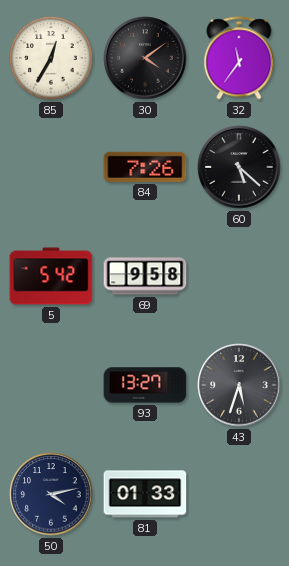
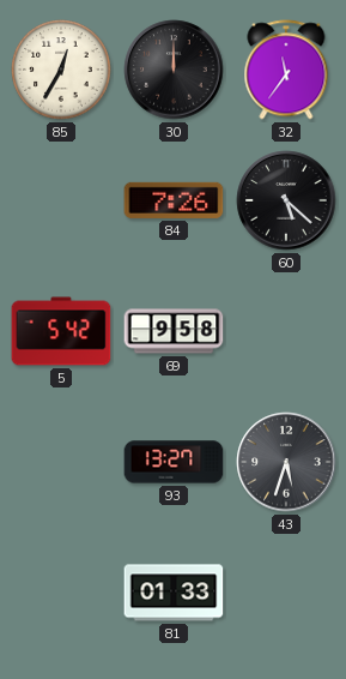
30: 4:09 -> 12:00
50: 4:13 -> none
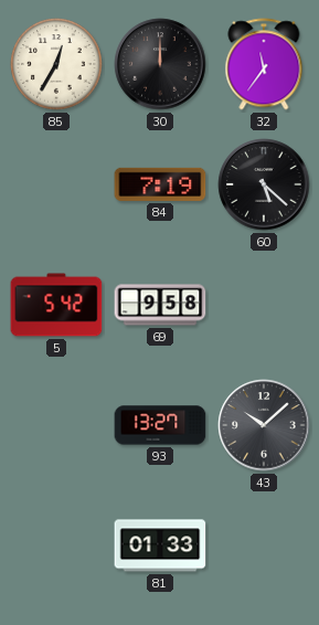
84: 7:26 -> 7:19
43: 5:33 -> 10:08
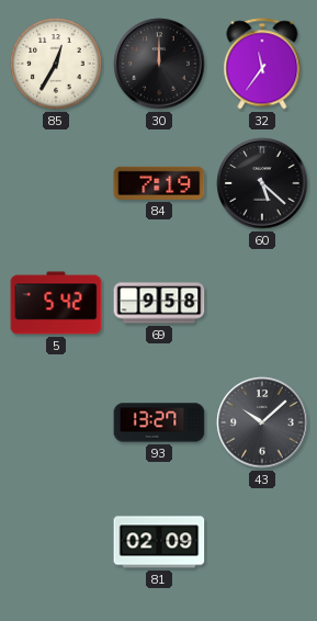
81: 01:33 -> 02:09
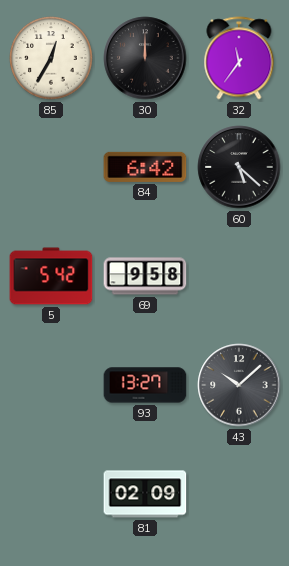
84: 7:19 -> 6:42
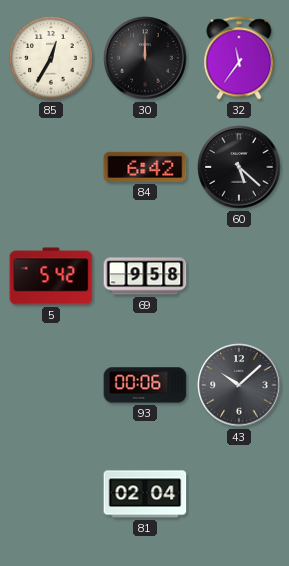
93: 13:27 -> 00:06
81: 02:09 -> 02:04
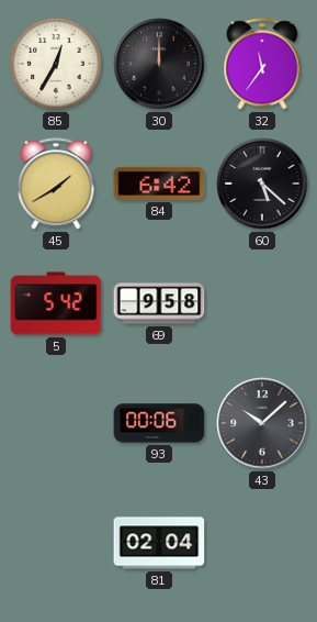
45: none -> 1:40
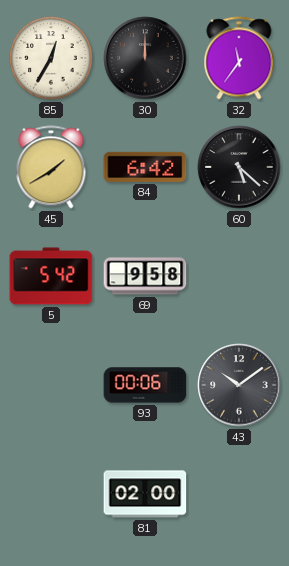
43: 10:08 -> 10:09
81: 02:04 -> 02:00
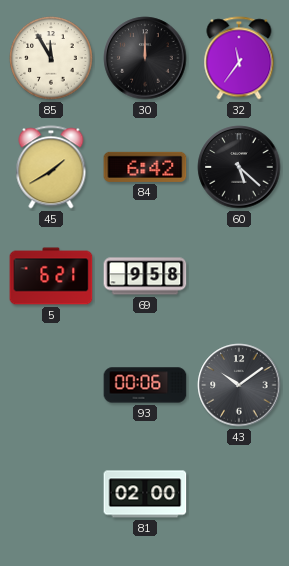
85: 12:35 -> 11:55
5: 5:42 -> 6:21
